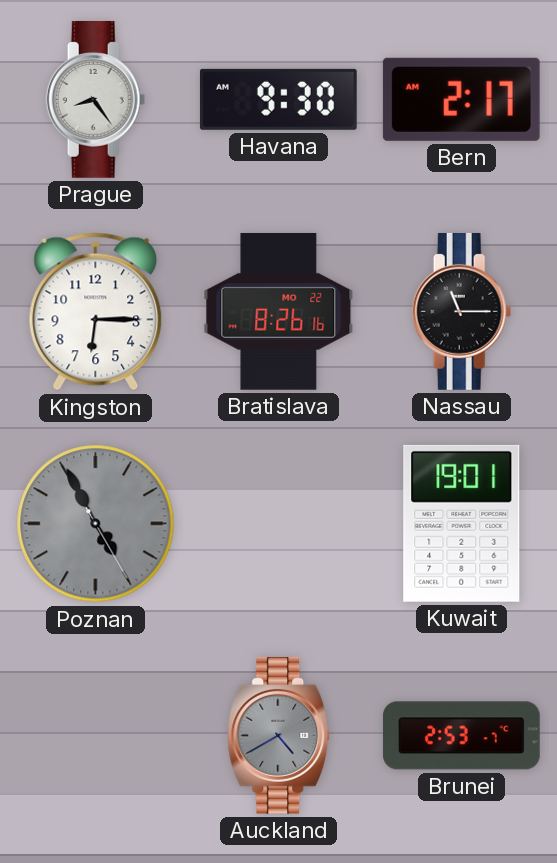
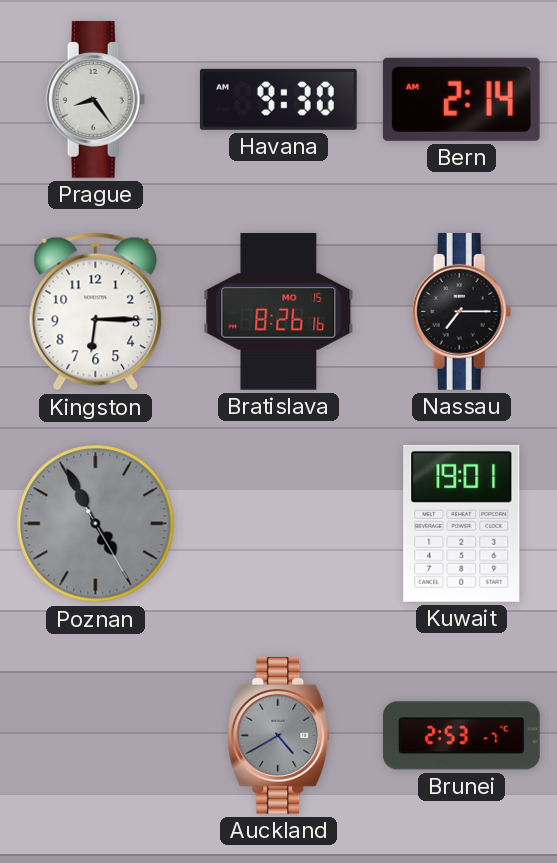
Bern: 2:17 -> 2:14
Bratislava date: MO 22 -> MO 15
Nassau: 11:15 -> 7:15
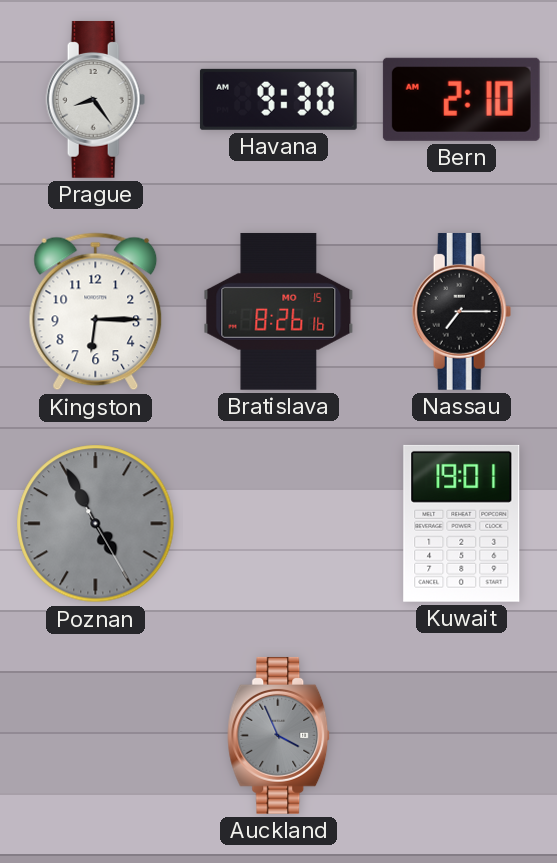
Bern: 2:14 -> 2:10
Auckland: 4:40 -> 3:56
Brunei: 2:53 -> none
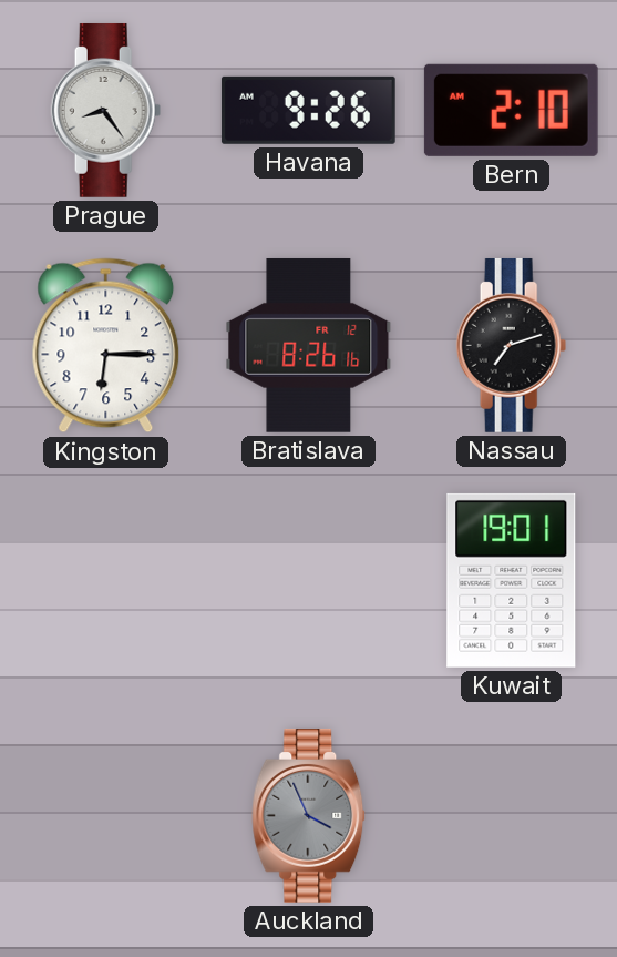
Havana: 9:30 -> 9:26
Bratislava date: MO 15 -> FR 12
Nassau: 7:15 -> 7:12
Poznan: 4:55 -> none
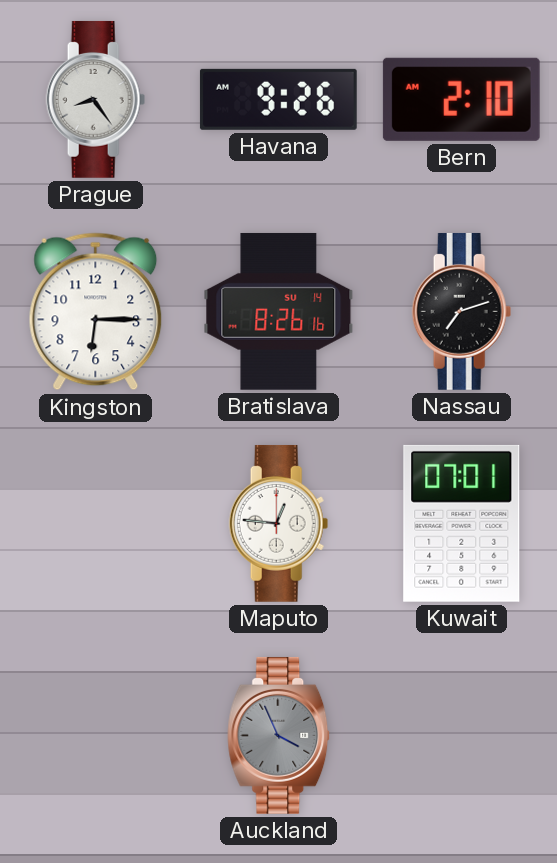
Bratislava date: FR 12 -> SU 14
Maputo: none -> 12:46
Kuwait: 19:01 -> 07:01
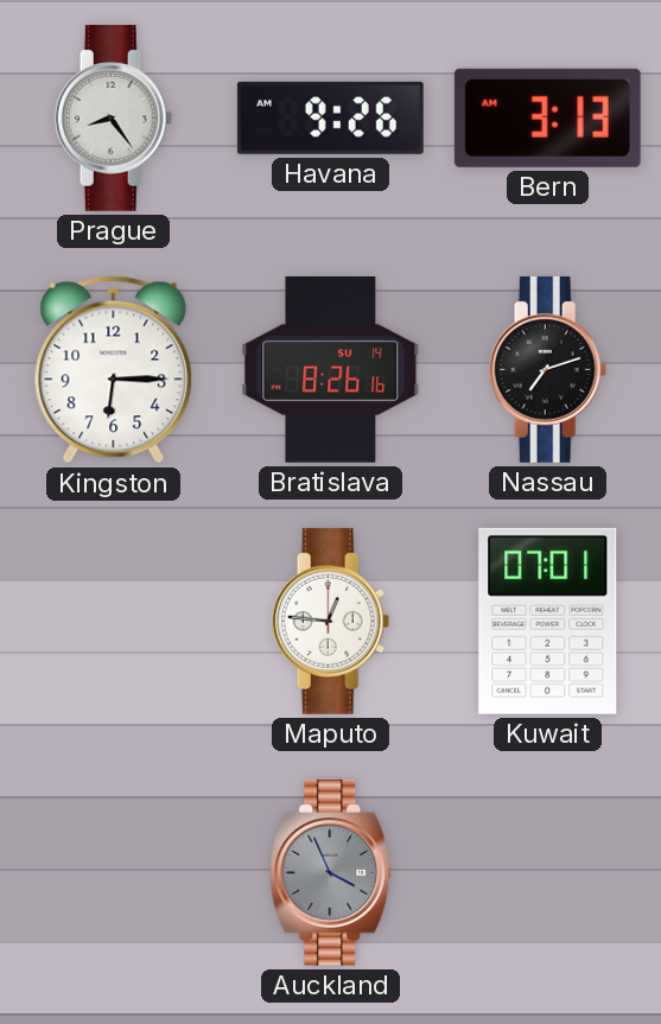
Bern: 2:10 -> 3:13
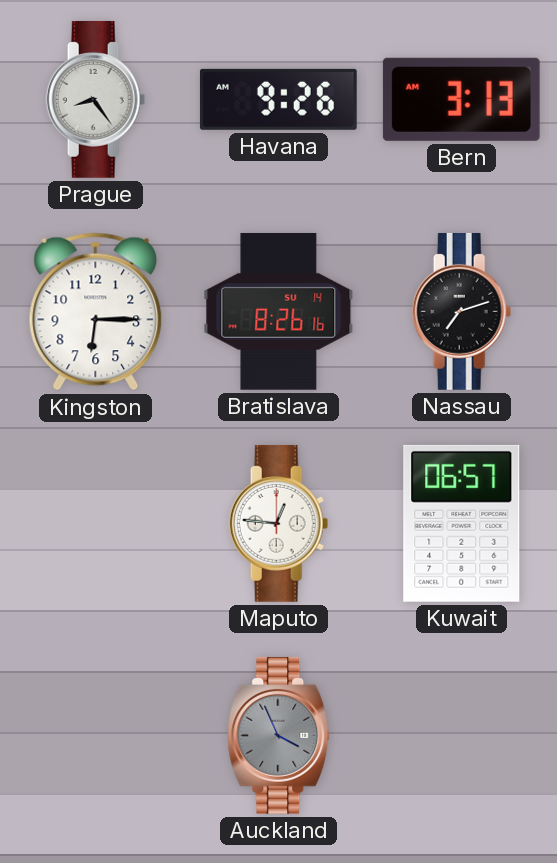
Kuwait: 07:01 -> 06:57
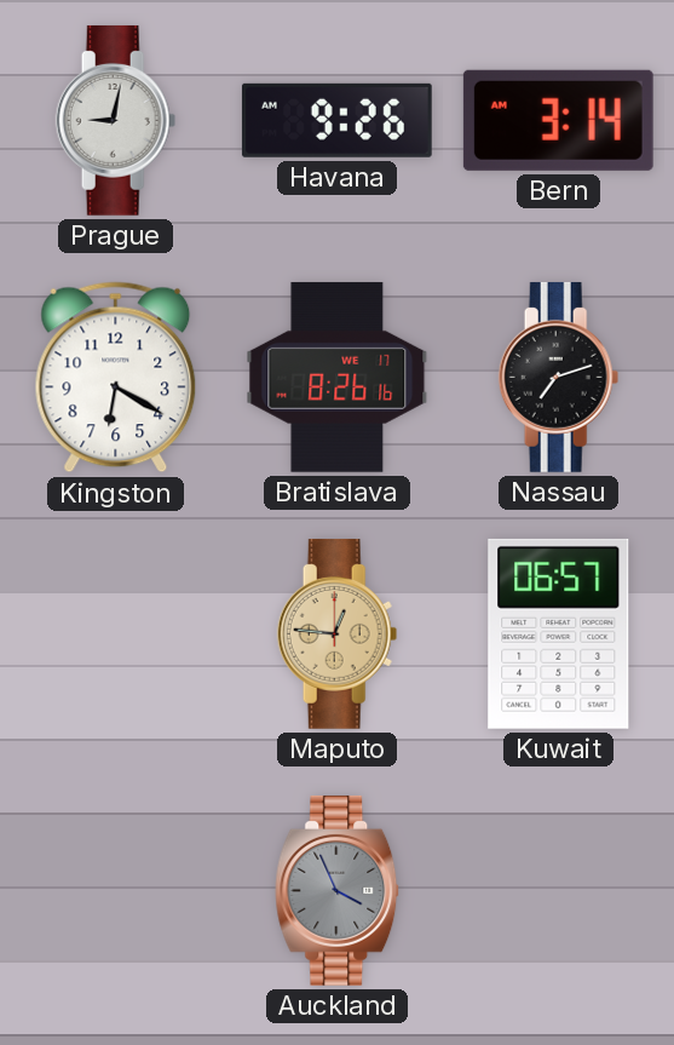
Prague: 8:24 -> 9:02
Bern: 3:13 -> 3:14
Kingston: 6:15 -> 6:20
Bratislava date: SU 14 -> WE 17
Maputo dial: white -> champagne
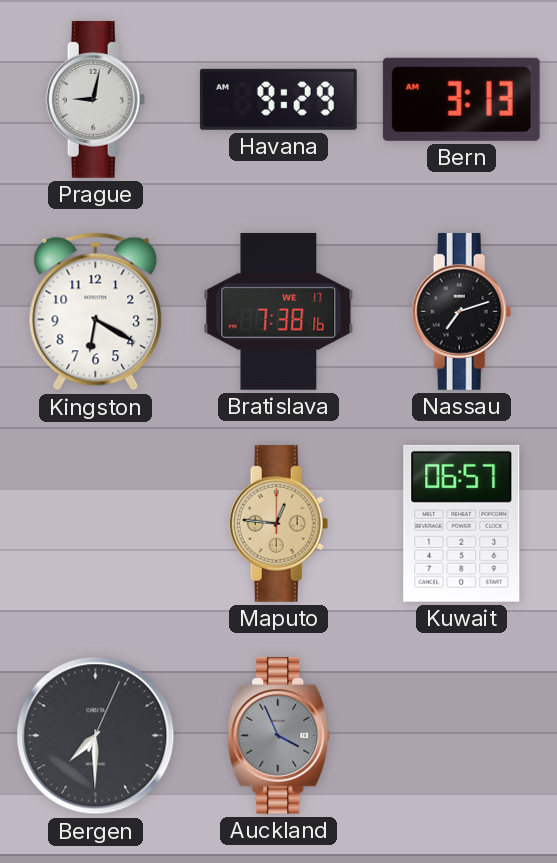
Havana: 9:26 -> 9:29
Bern: 3:14 -> 3:13
Bratislava: 8:26 -> 7:38
Bergen: none -> 7:30
